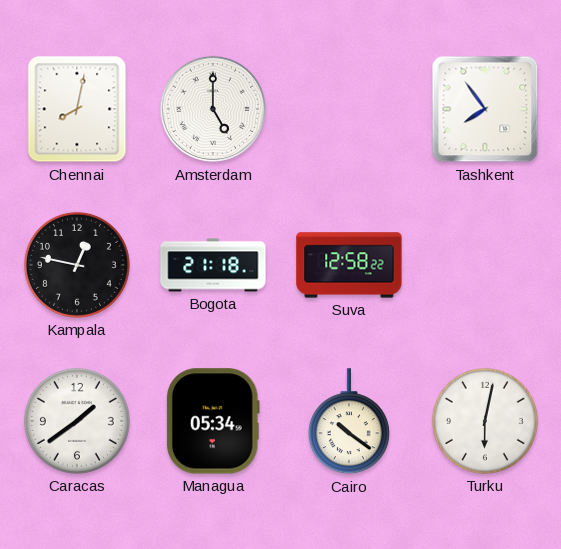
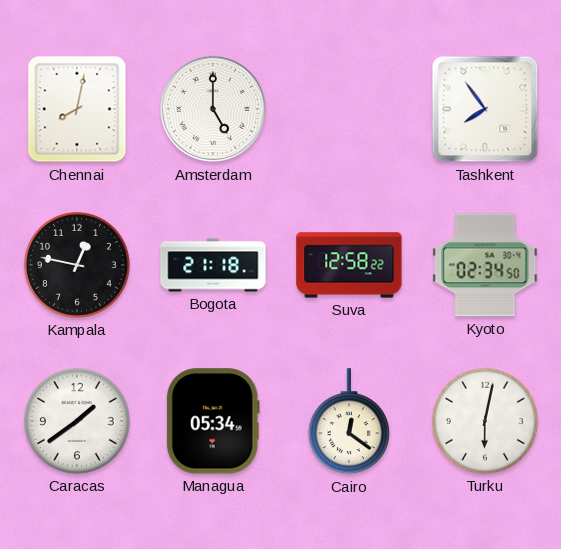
Kyoto: none -> 02:34
Cairo: 10:21 -> 12:21
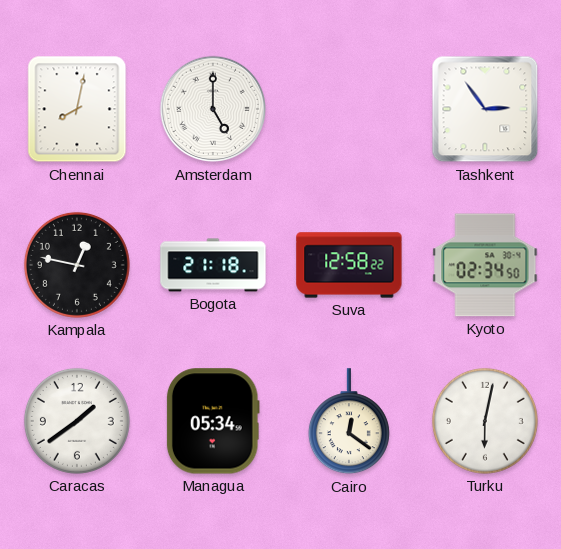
Tashkent: 7:54 -> 2:54
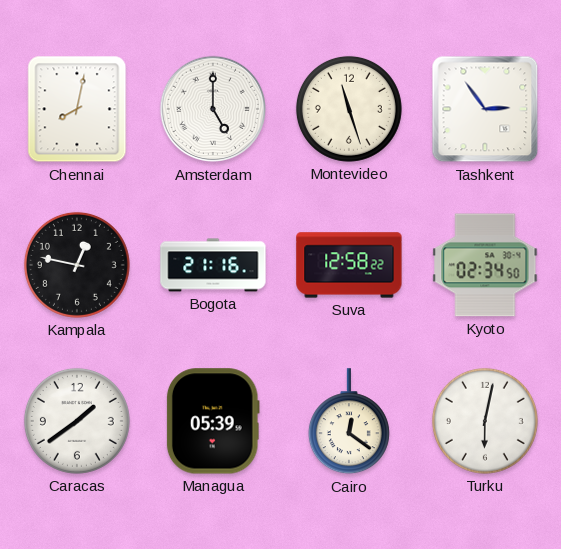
Montevideo: none -> 11:27
Bogota: 21:18 -> 21:16
Managua: 05:34 -> 05:39
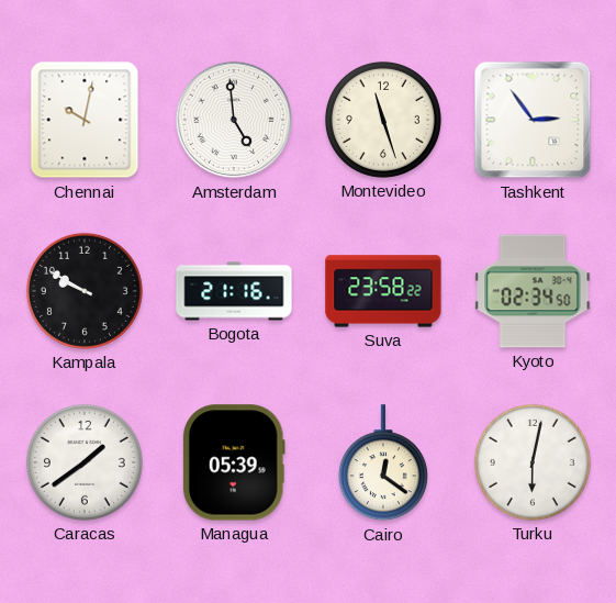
Chennai: 8:02 -> 10:02
Amsterdam: 5:00 -> 4:59
Kampala: 12:47 -> 9:50
Suva: 12:58 -> 23:58
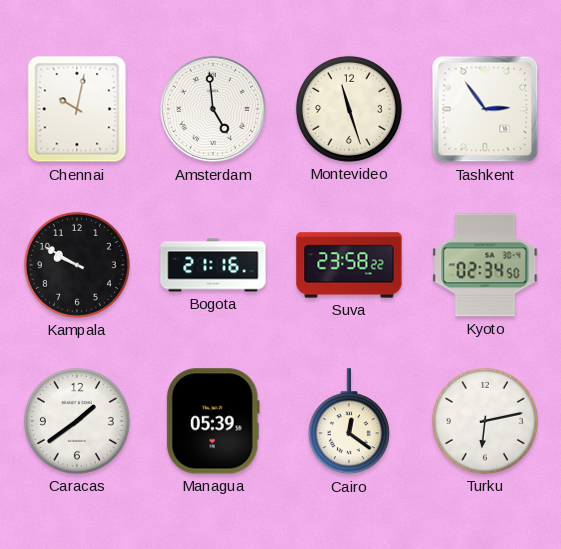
Turku: 6:02 -> 6:13
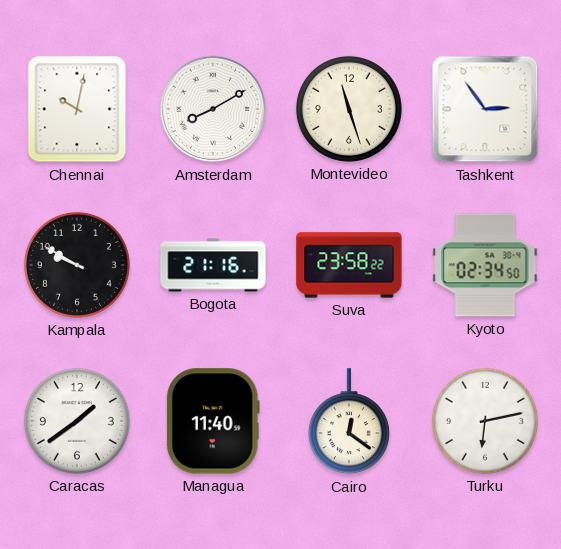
Amsterdam: 4:59 -> 8:10
Managua: 05:39 -> 11:40
